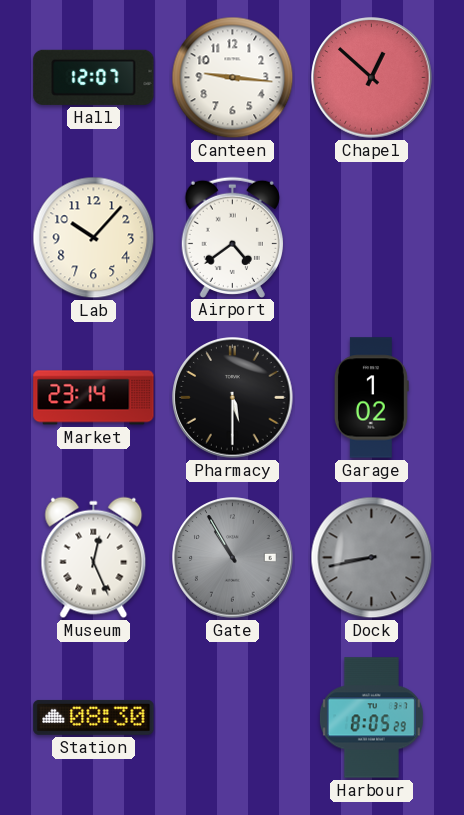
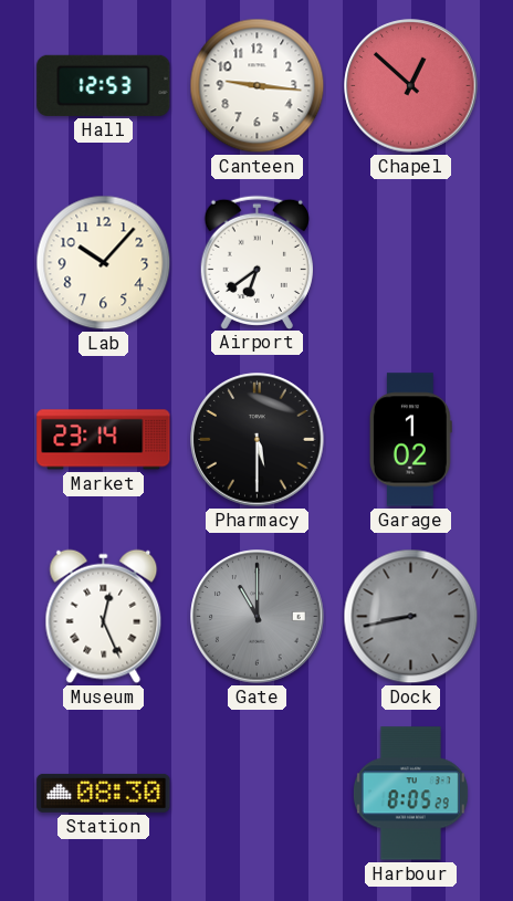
Hall: 12:07 -> 12:53
Airport: 4:39 -> 6:39
Gate: 10:55 -> 11:00
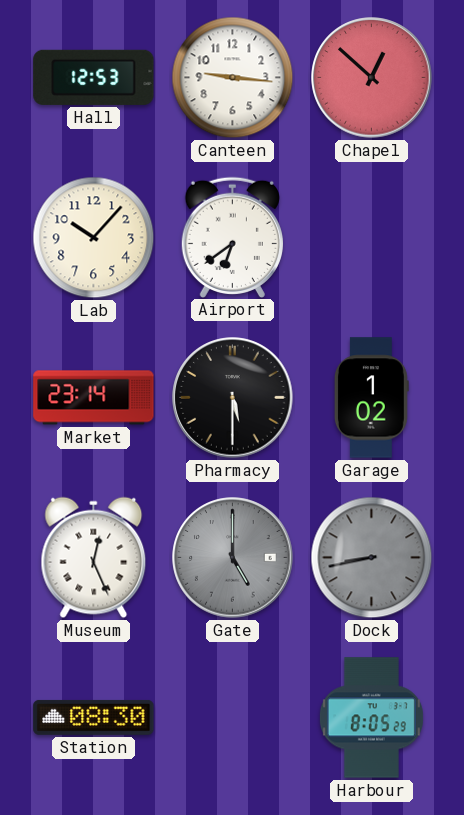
Gate: 11:00 -> 5:00
